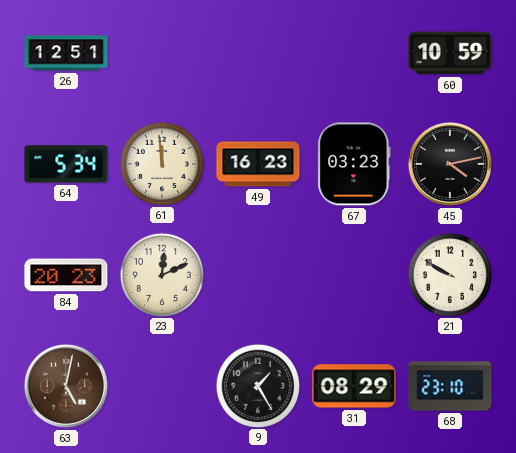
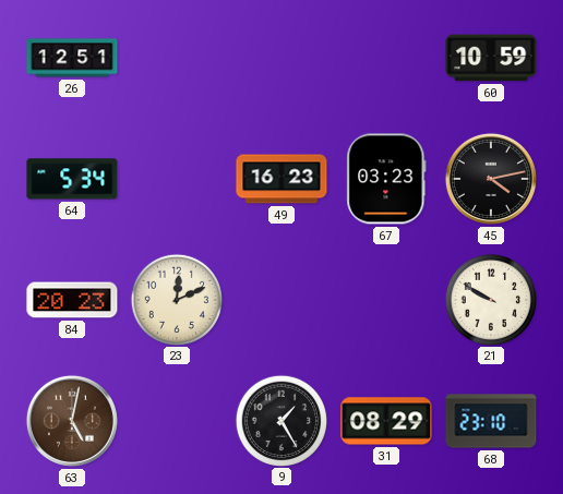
61: 11:59 -> none
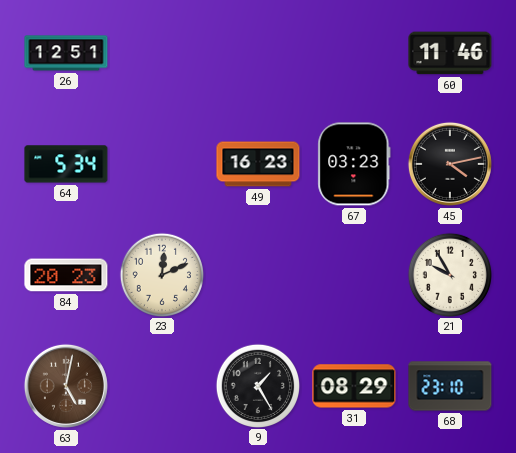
60: 10:59 -> 11:46
21: 9:50 -> 9:55
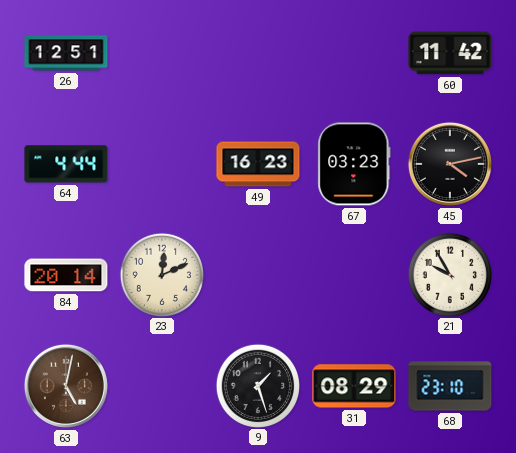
60: 11:46 -> 11:42
64: 5:34 -> 4:44
84: 20:23 -> 20:14
9: 1:25 -> 1:27
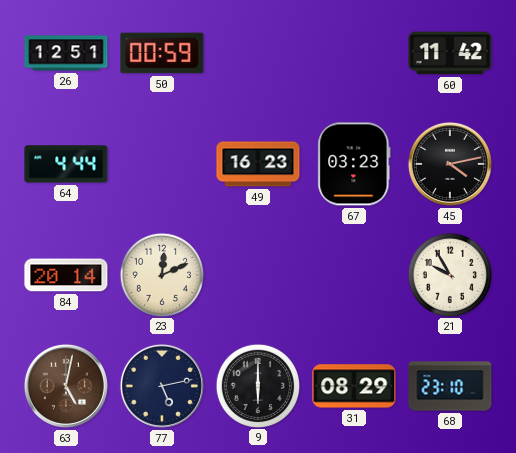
50: none -> 00:59
77: none -> 5:13
9: 1:27 -> 6:00
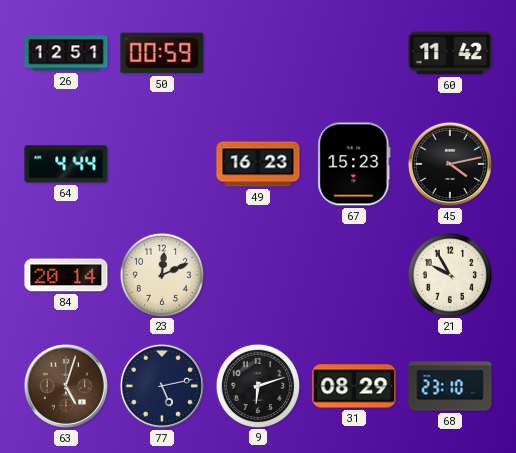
67: 03:23 -> 15:23
63: 5:02 -> 5:03
9: 6:00 -> 6:12
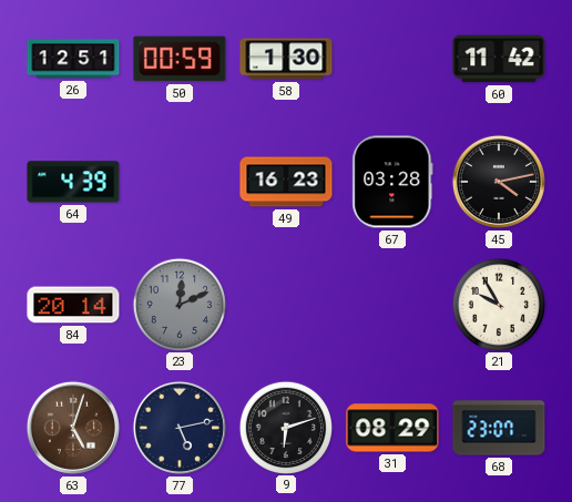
58: none -> 1:30
64: 4:44 -> 4:39
67: 15:23 -> 03:28
23 dial: cream -> grey
68: 23:10 -> 23:07
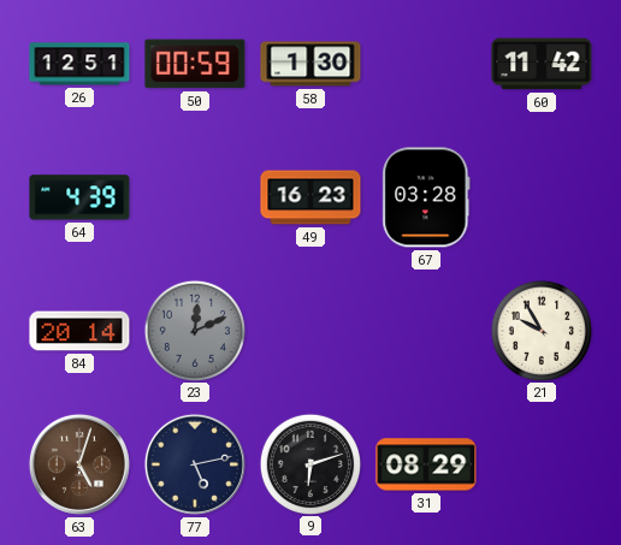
45: 4:13 -> none
68: 23:07 -> none
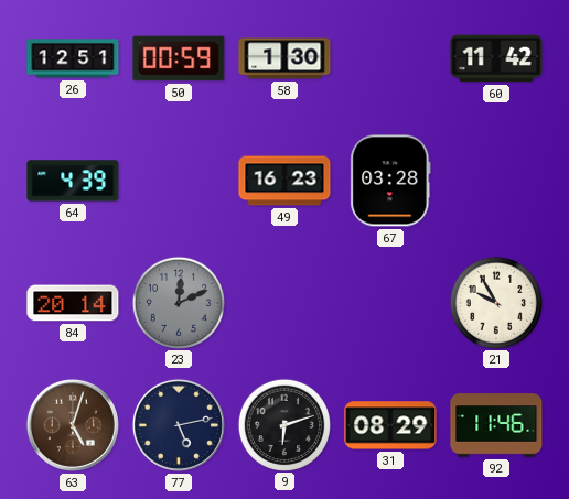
92: none -> 11:46
